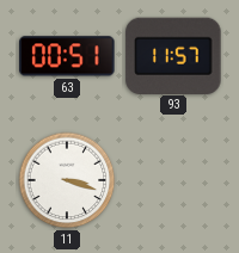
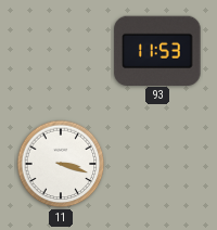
63: 00:51 -> none
93: 11:57 -> 11:53
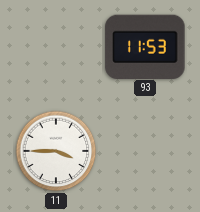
11: 3:18 -> 3:45
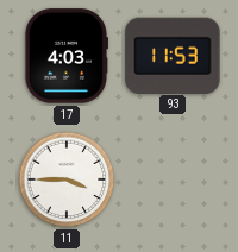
17: none -> 4:03
